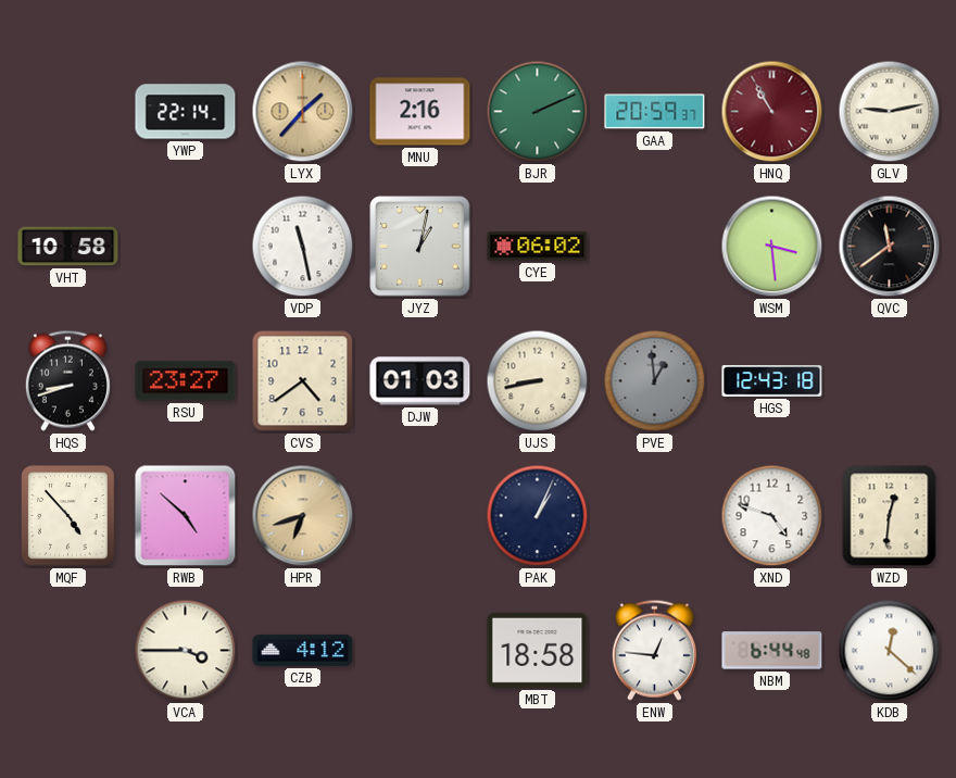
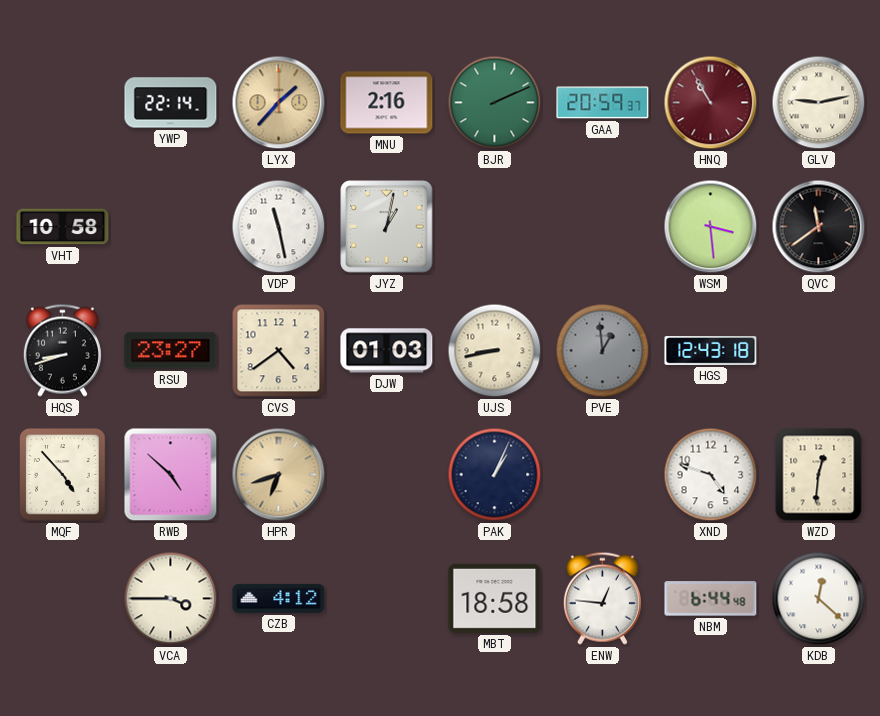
CYE: 06:02 -> none
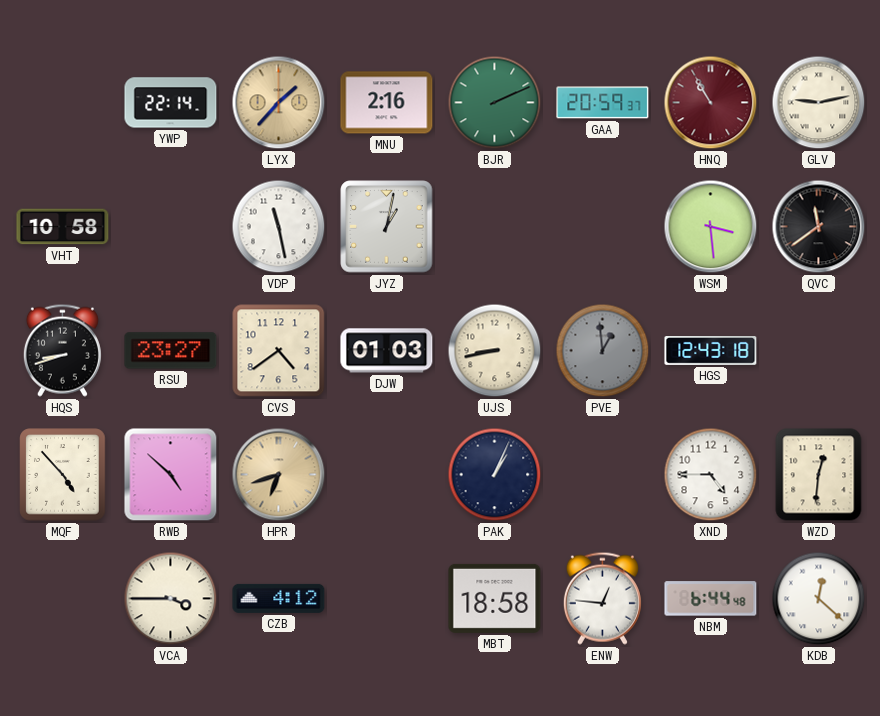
XND: 4:48 -> 4:45
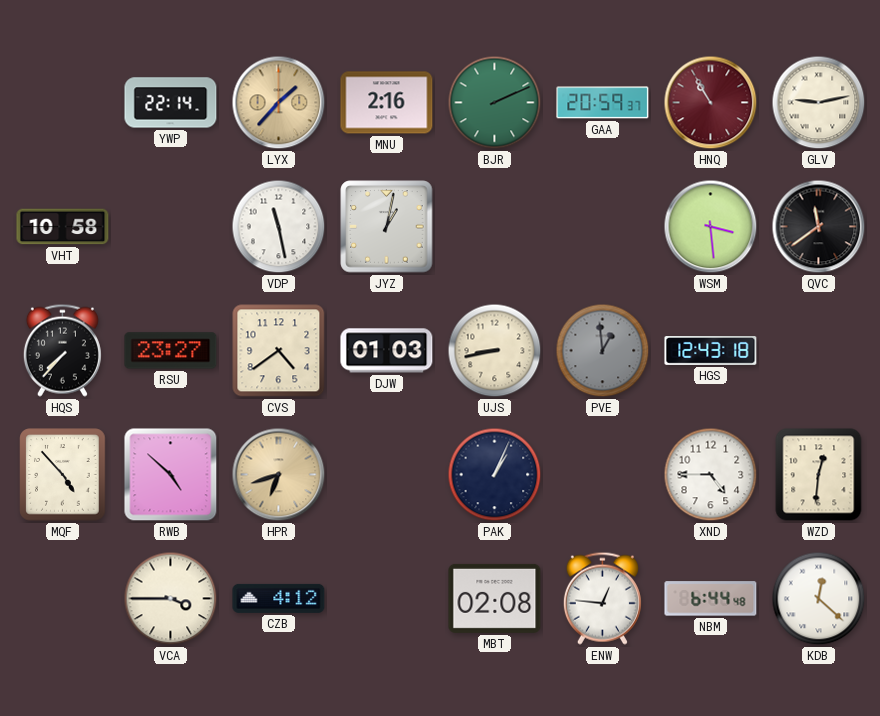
HQS: 8:42 -> 7:37
MBT: 18:58 -> 02:08
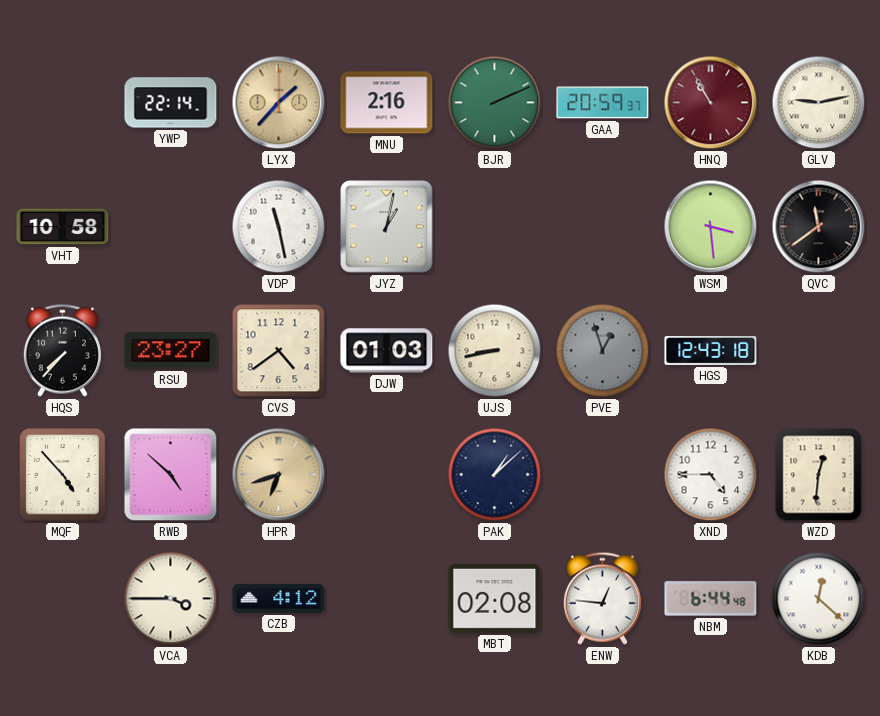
PVE: 12:59 -> 12:57
PAK: 1:04 -> 1:08
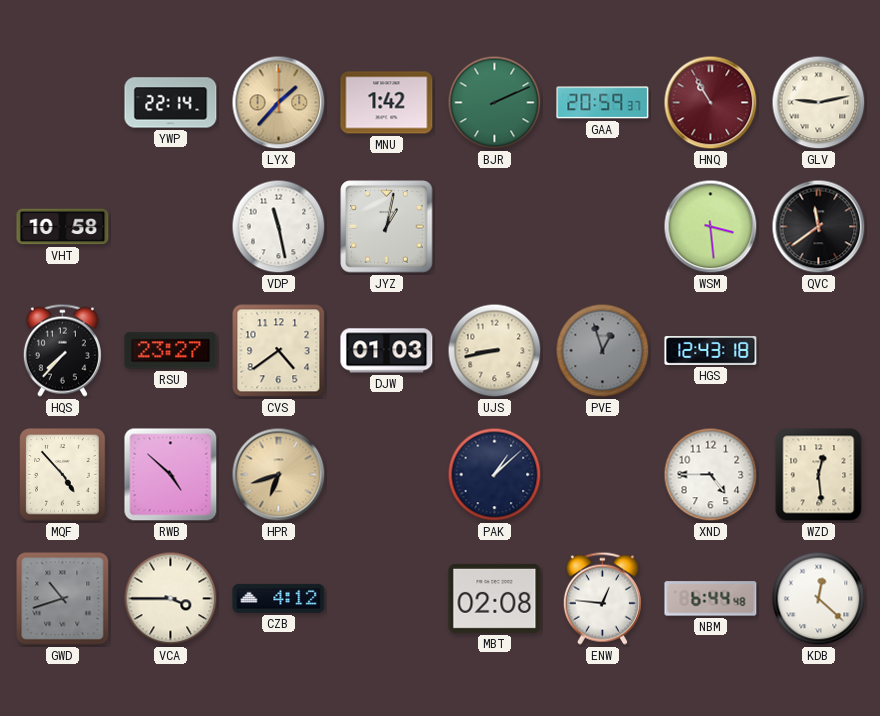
MNU: 2:16 -> 1:42
WZD: 12:31 -> 12:29
GWD: none -> 10:42
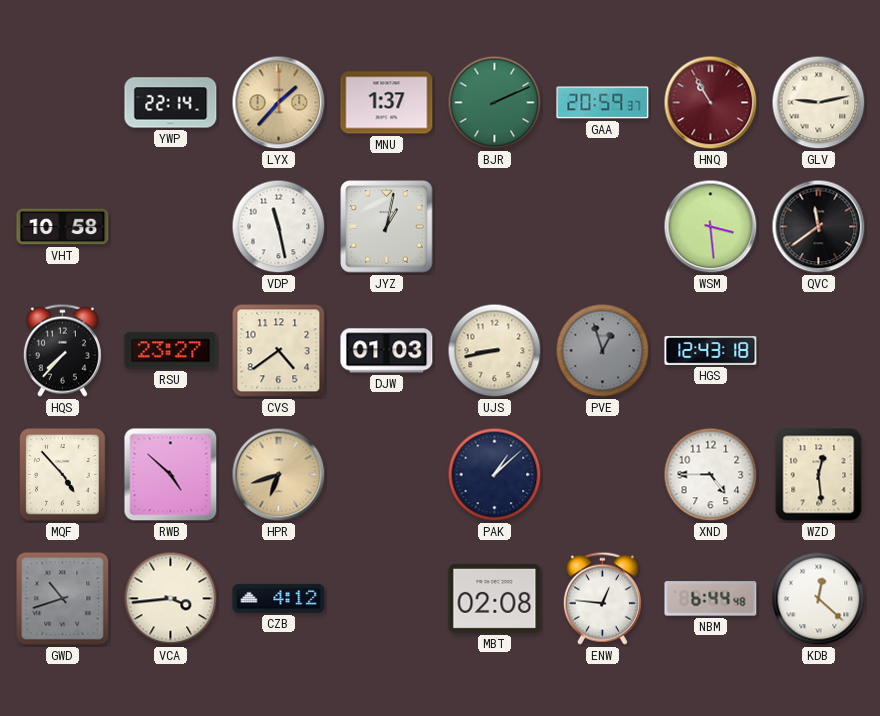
MNU: 1:42 -> 1:37
VCA: 3:45 -> 3:44
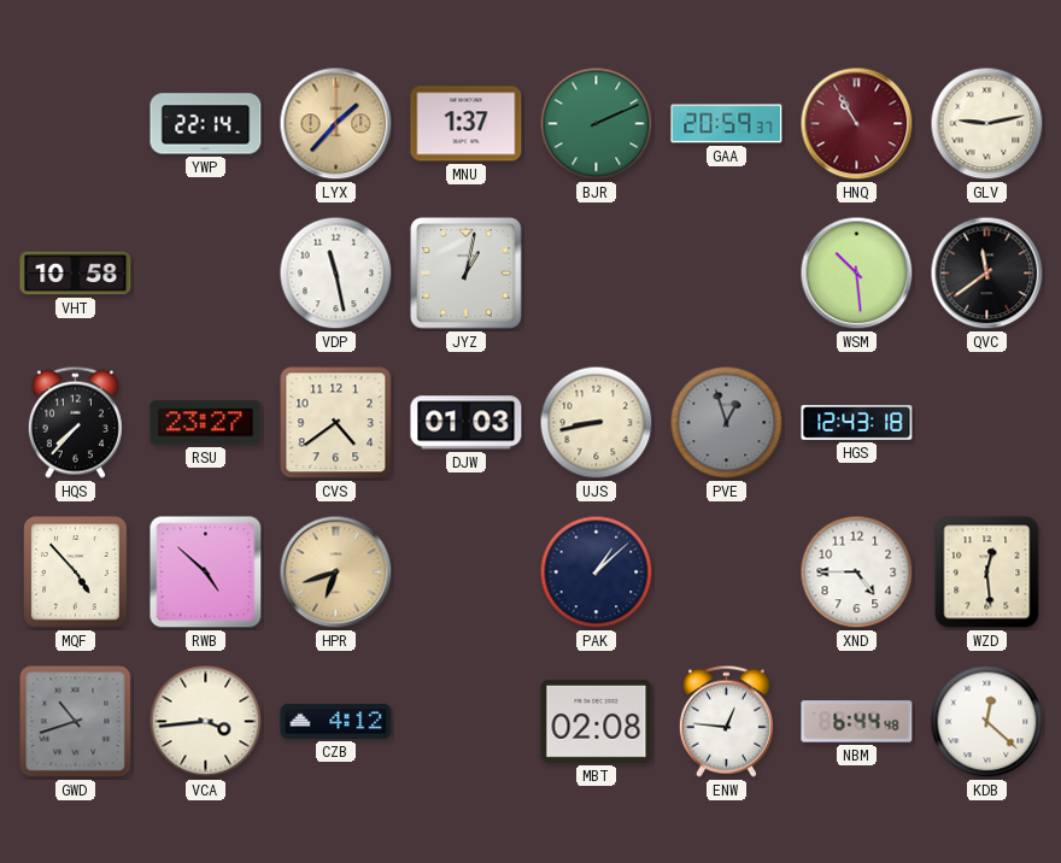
WSM: 3:29 -> 10:29
